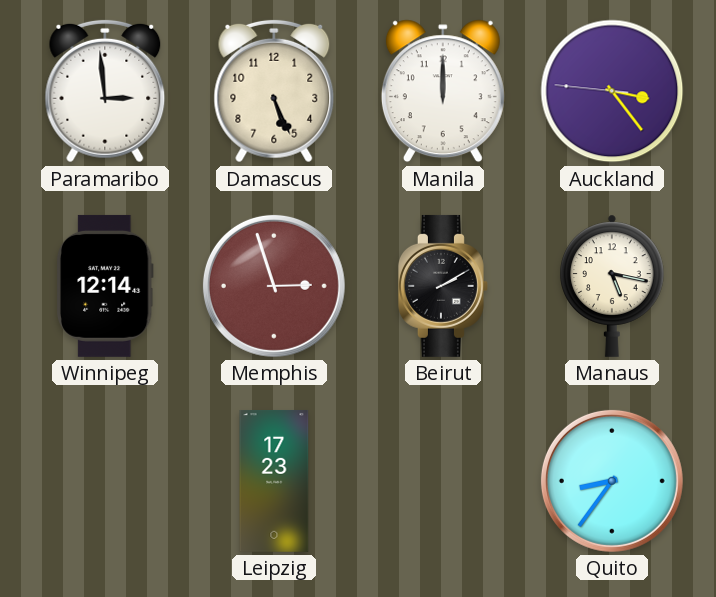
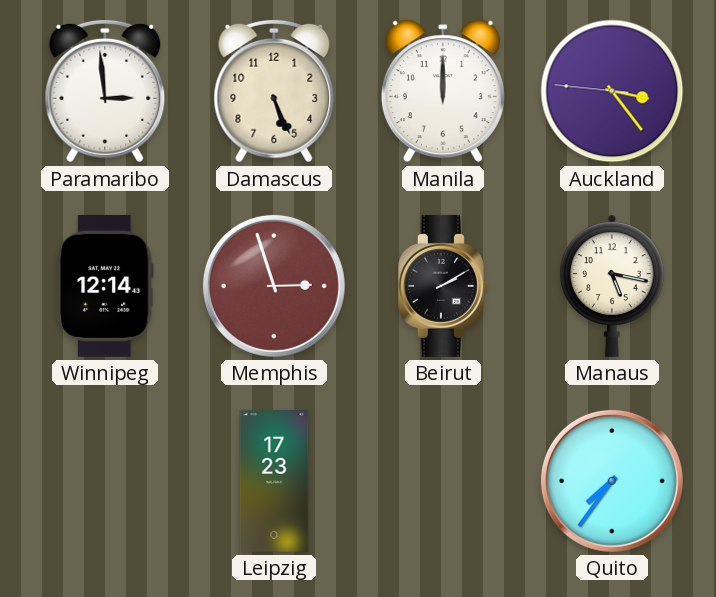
Quito: 8:36 -> 7:36
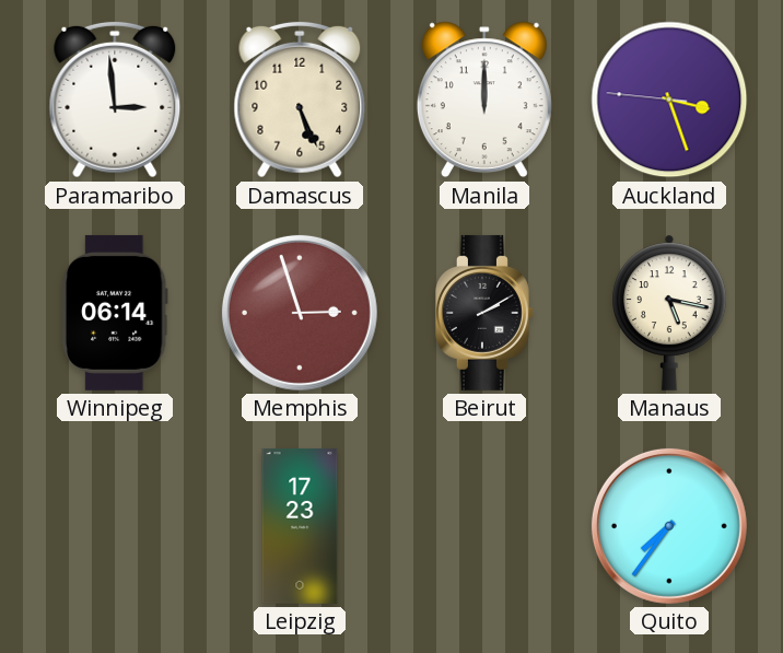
Auckland: 3:23 -> 3:26
Winnipeg: 12:14 -> 06:14
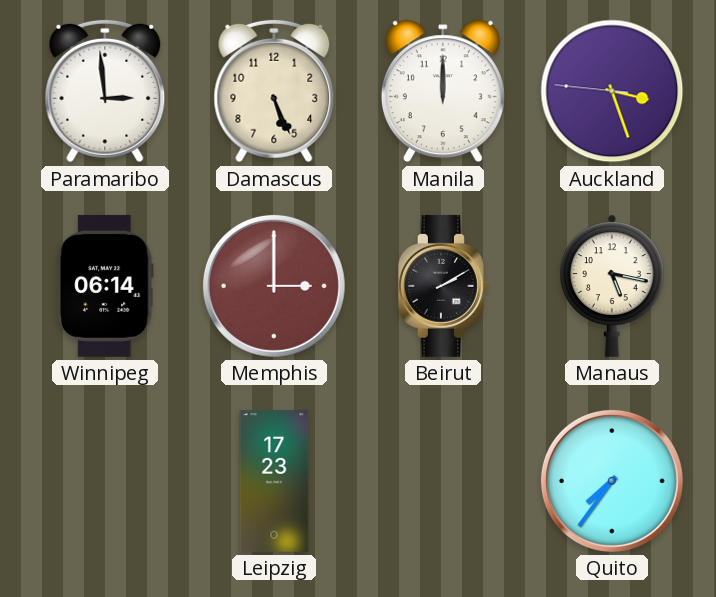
Memphis: 2:57 -> 3:00
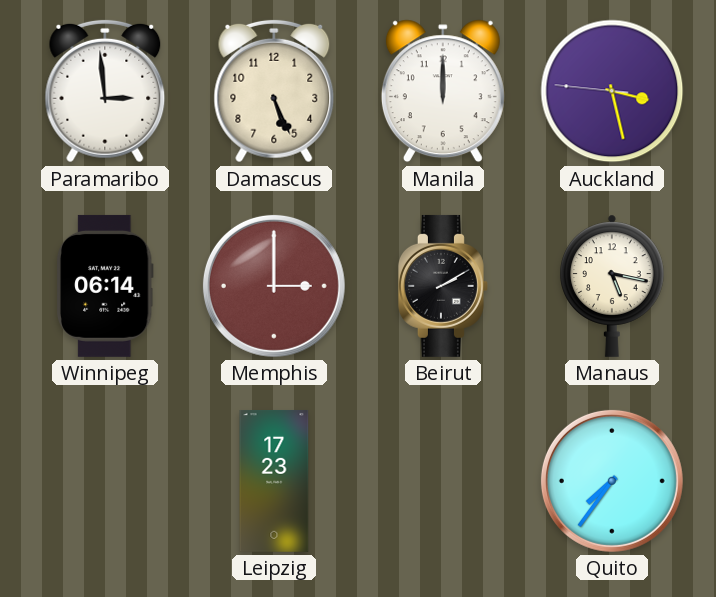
Auckland: 3:26 -> 3:27
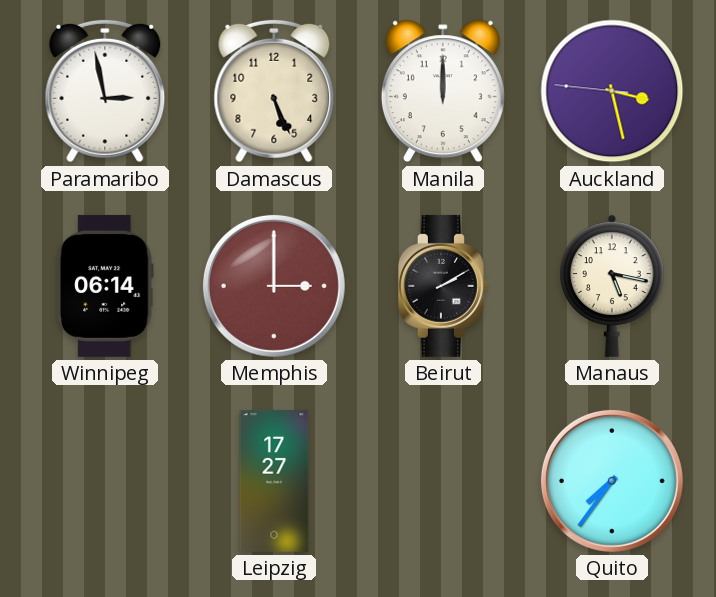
Paramaribo: 2:59 -> 2:58
Leipzig: 17:23 -> 17:27
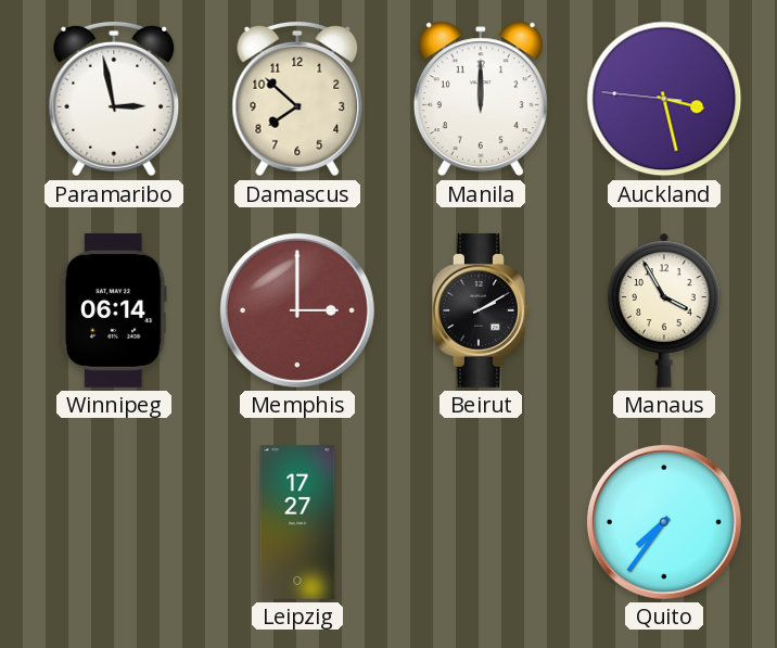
Damascus: 5:26 -> 7:52
Manaus: 5:17 -> 3:55
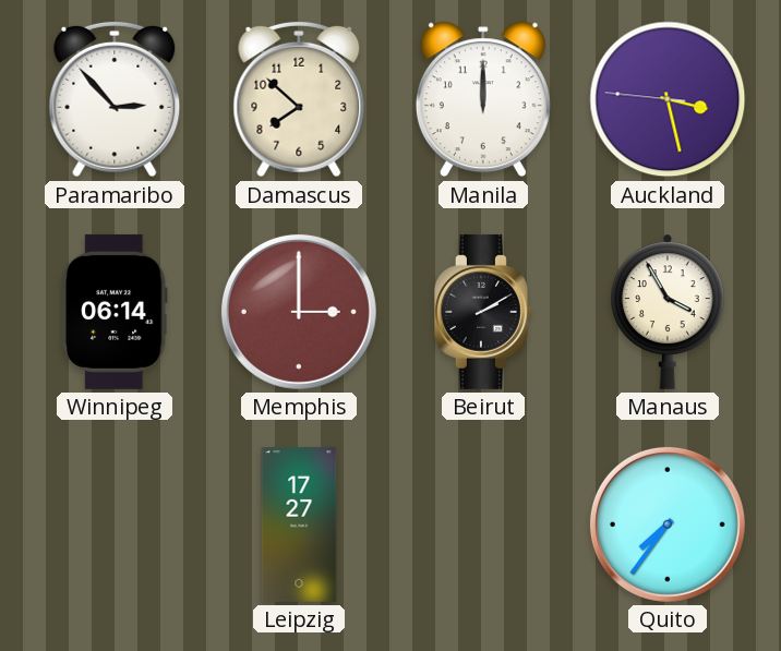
Paramaribo: 2:58 -> 2:53
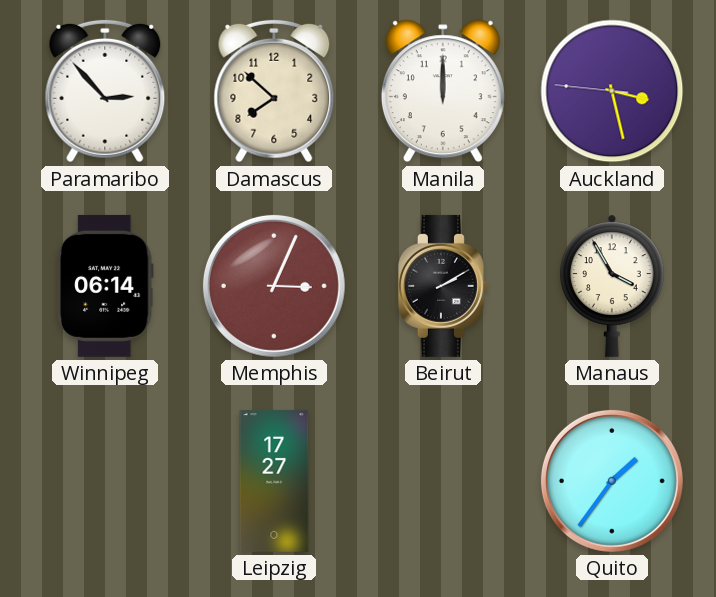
Memphis: 3:00 -> 3:04
Quito: 7:36 -> 1:36
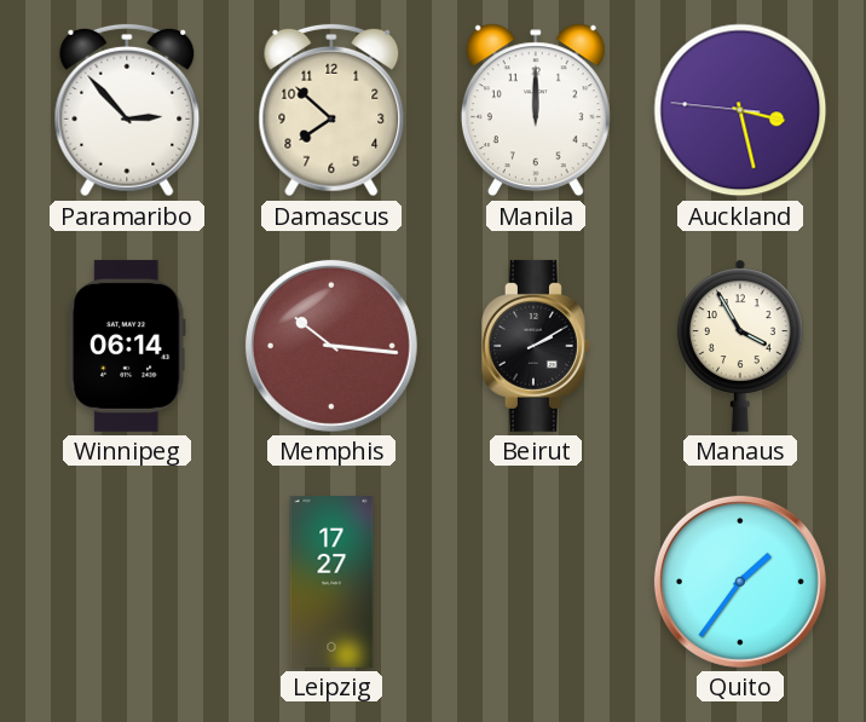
Memphis: 3:04 -> 10:16
